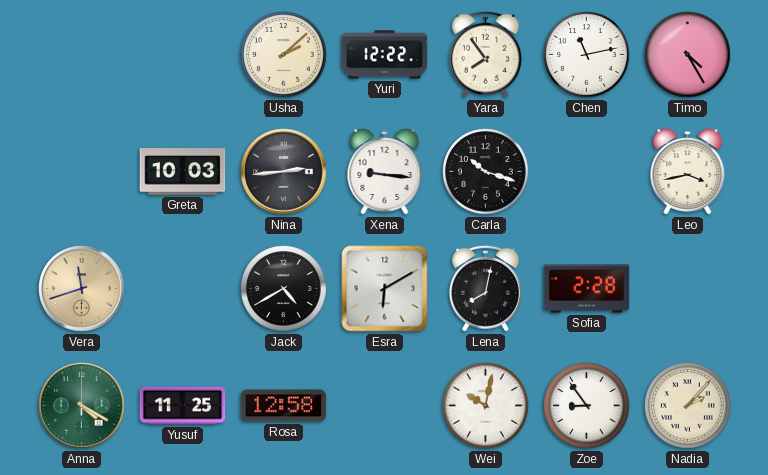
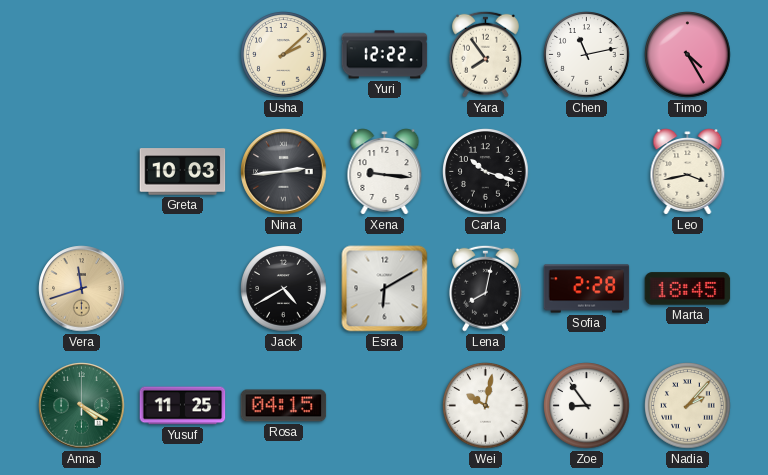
Marta: none -> 18:45
Rosa: 12:58 -> 04:15
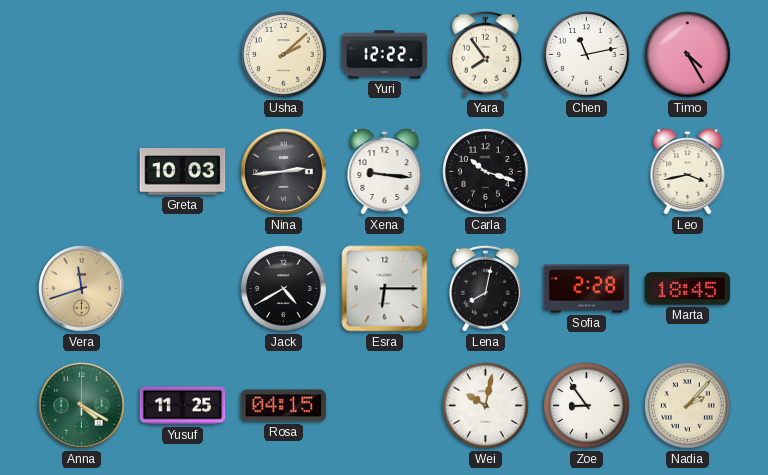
Esra: 6:10 -> 6:15
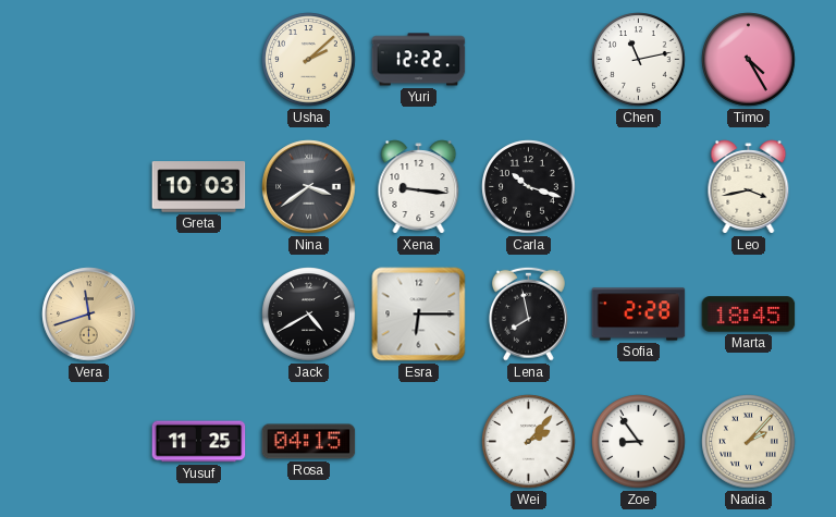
Yara: 7:54 -> none
Nina: 2:44 -> 3:39
Lena: 8:02 -> 7:58
Anna: 4:20 -> none
Wei: 10:02 -> 2:07
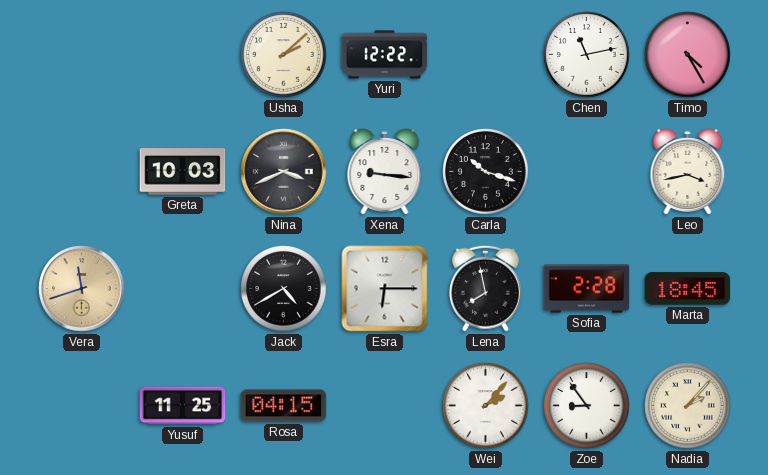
Nina: 3:39 -> 3:41
